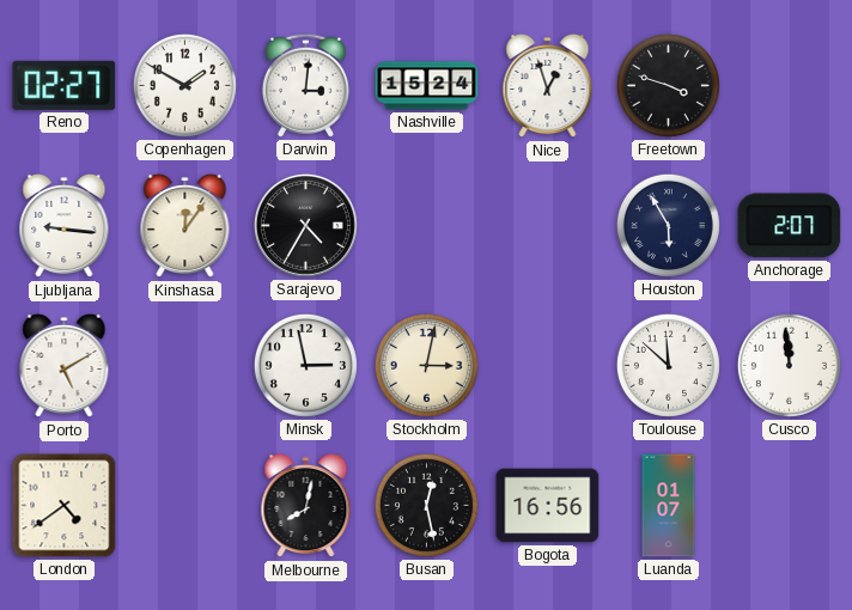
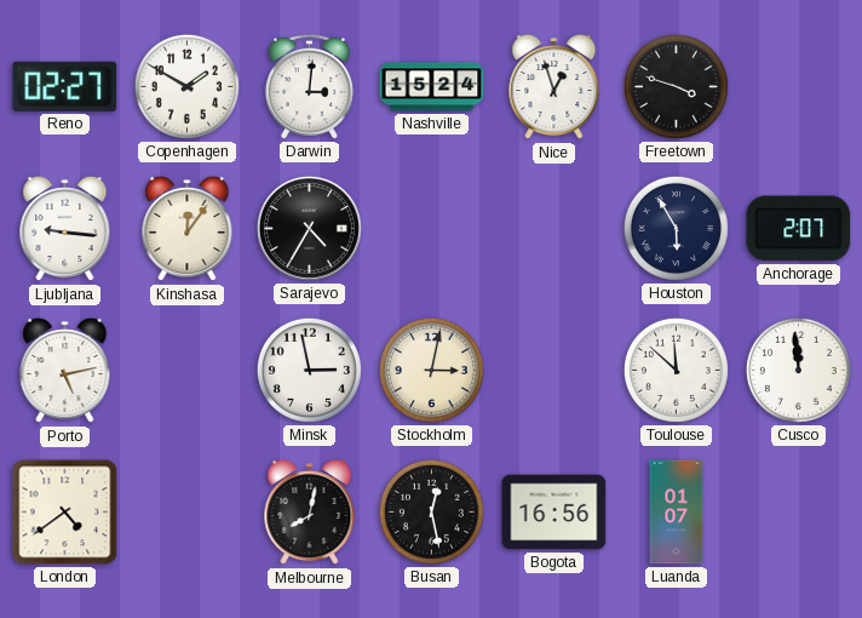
Porto: 5:10 -> 5:13
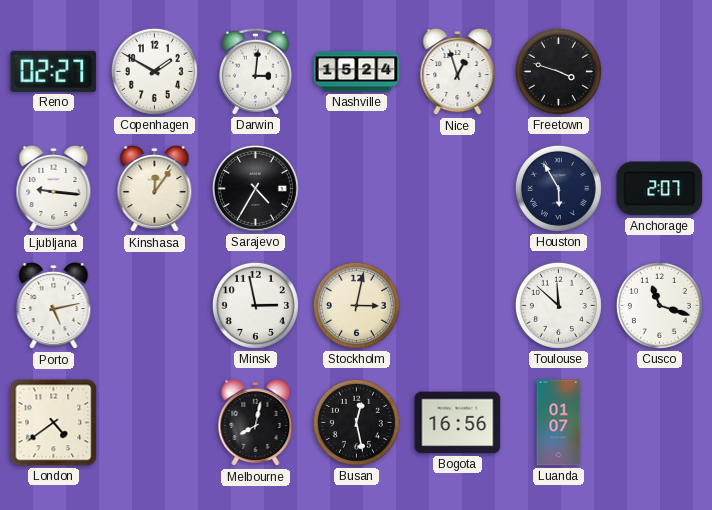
Cusco: 11:59 -> 11:18
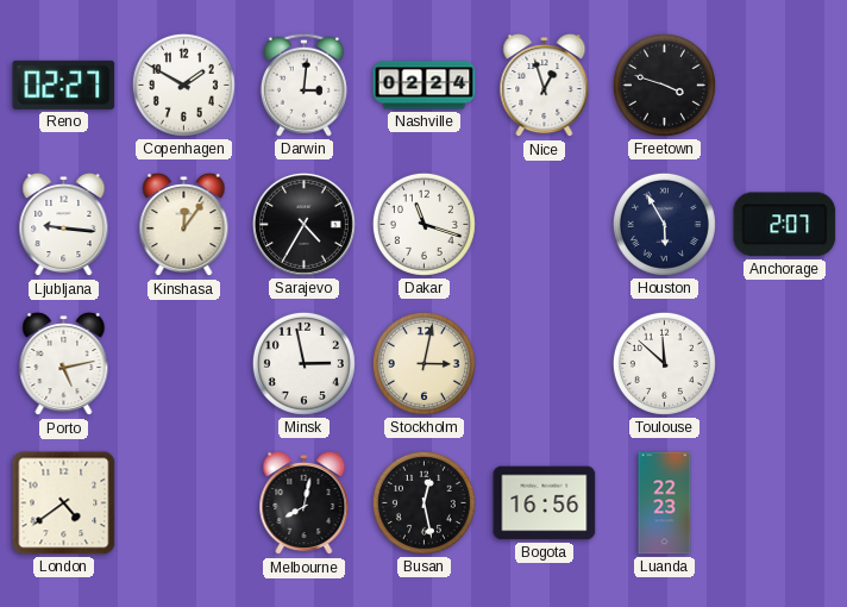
Nashville: 15:24 -> 02:24
Dakar: none -> 11:18
Cusco: 11:18 -> none
Luanda: 01:07 -> 22:23
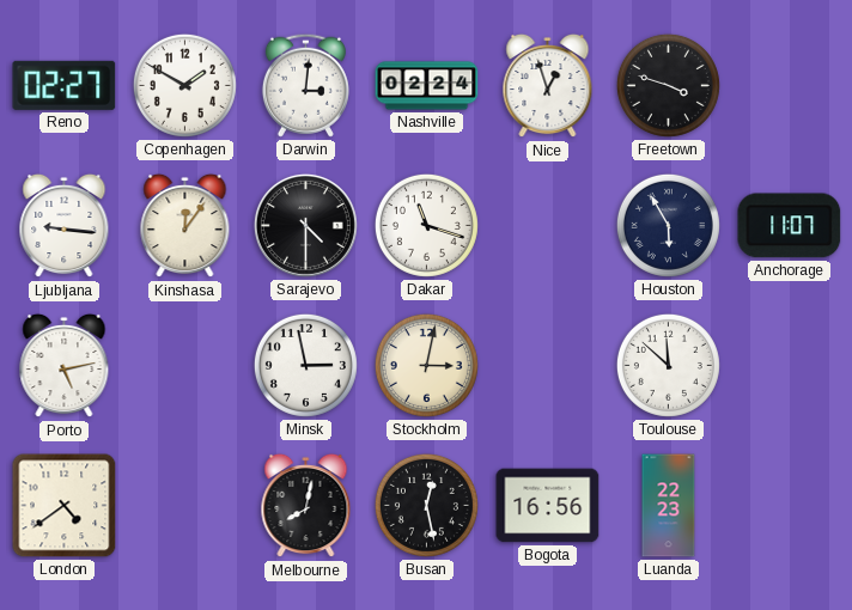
Sarajevo: 4:35 -> 4:30
Anchorage: 2:07 -> 11:07
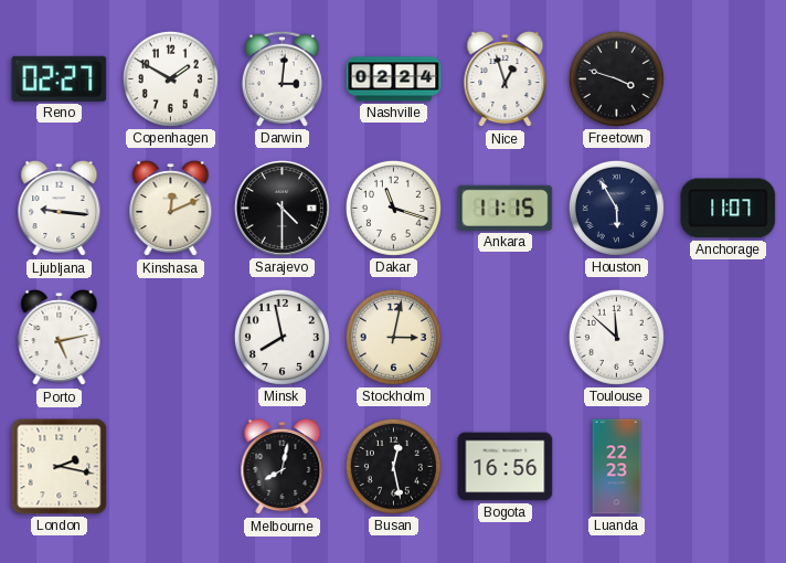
Kinshasa: 12:06 -> 12:11
Ankara: none -> 11:15
Minsk: 2:58 -> 7:58
London: 4:39 -> 2:17
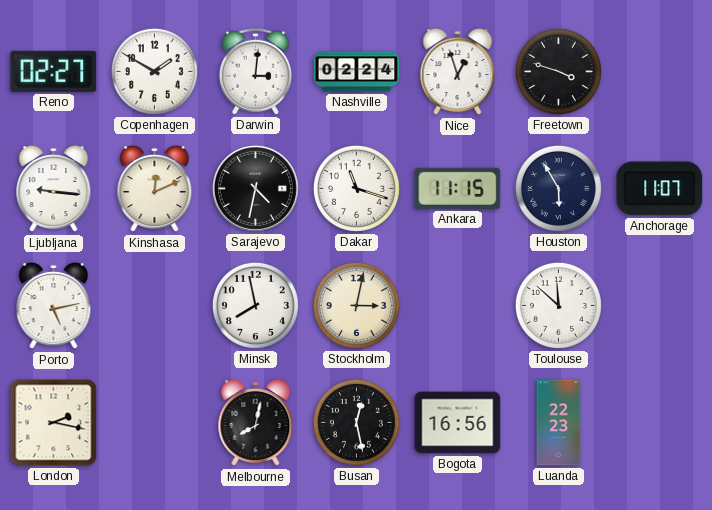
Sarajevo: 4:30 -> 4:32
